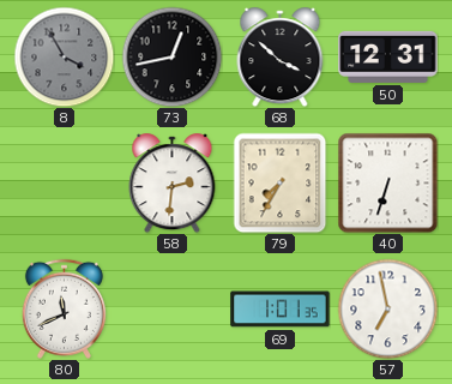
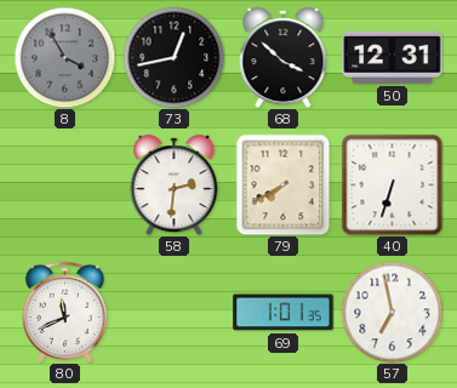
79: 7:35 -> 7:40
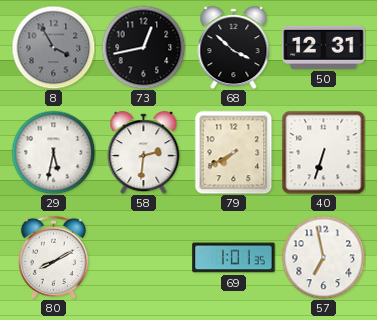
29: none -> 5:32
80: 11:41 -> 8:10
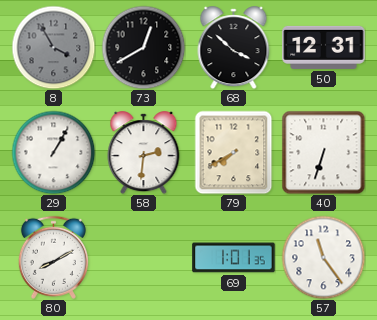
73: 12:43 -> 12:40
29: 5:32 -> 1:05
57: 6:58 -> 11:24
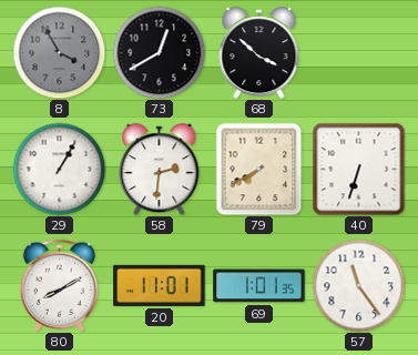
50: 12:31 -> none
20: none -> 11:01
